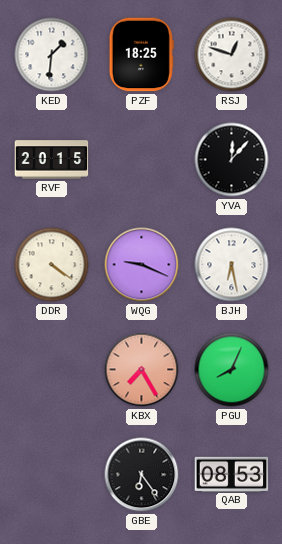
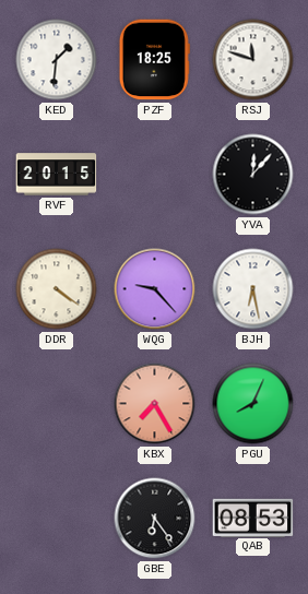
RSJ: 12:48 -> 11:48
WQG: 9:19 -> 9:23
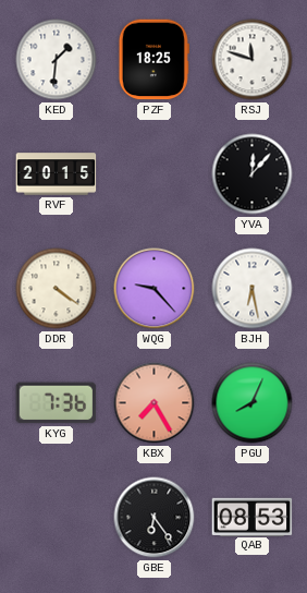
KYG: none -> 7:36
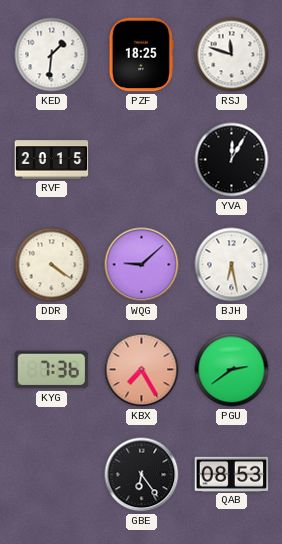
YVA: 12:07 -> 12:05
WQG: 9:23 -> 9:08
PGU: 8:04 -> 2:39
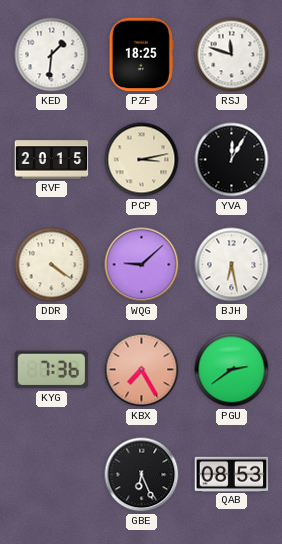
PCP: none -> 3:13
GBE: 6:24 -> 6:26
